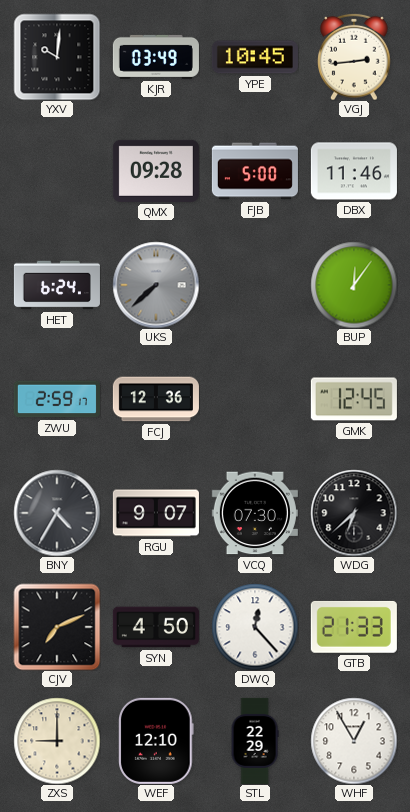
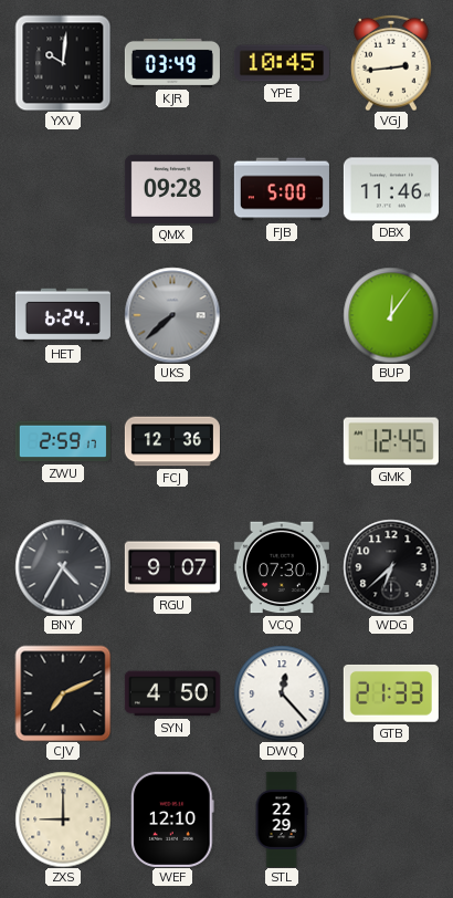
WHF: 12:55 -> none
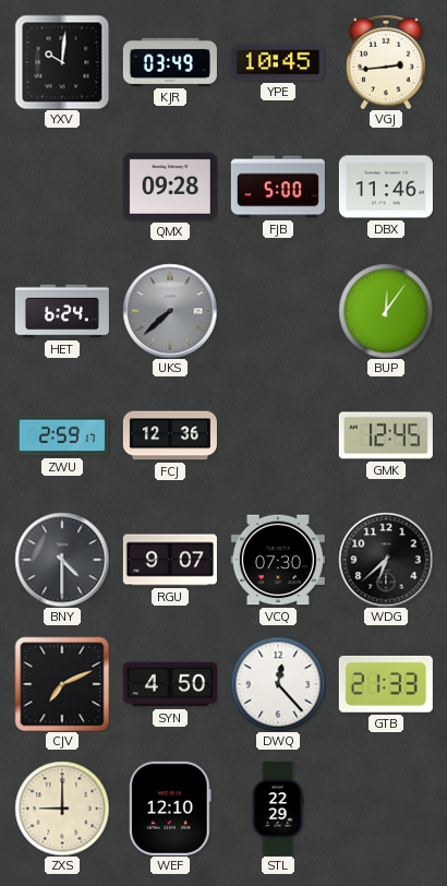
BNY: 4:35 -> 4:30
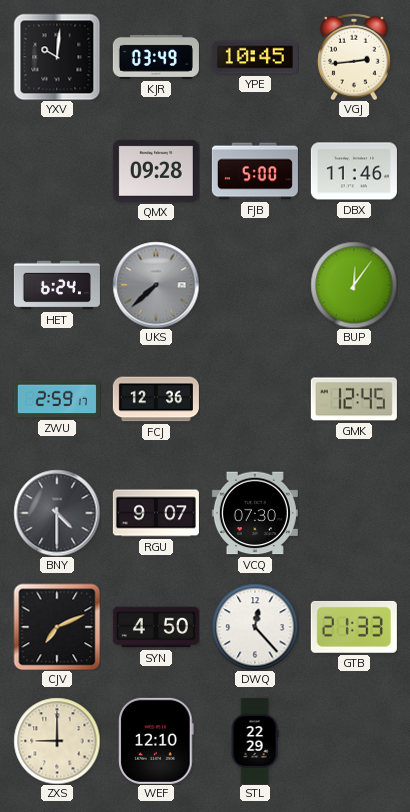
WDG: 6:38 -> none
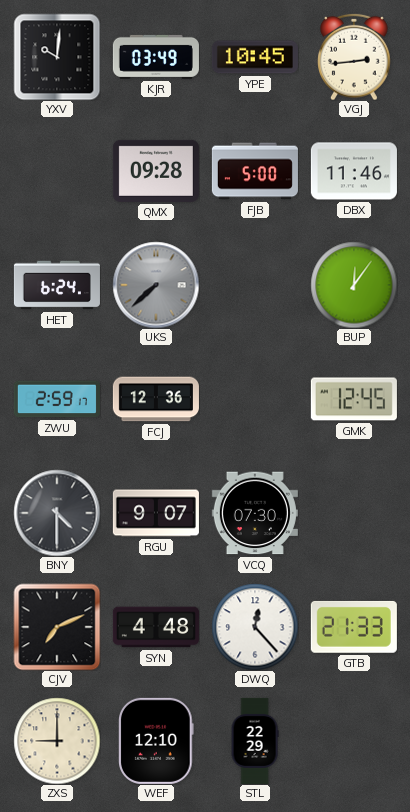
SYN: 4:50 -> 4:48
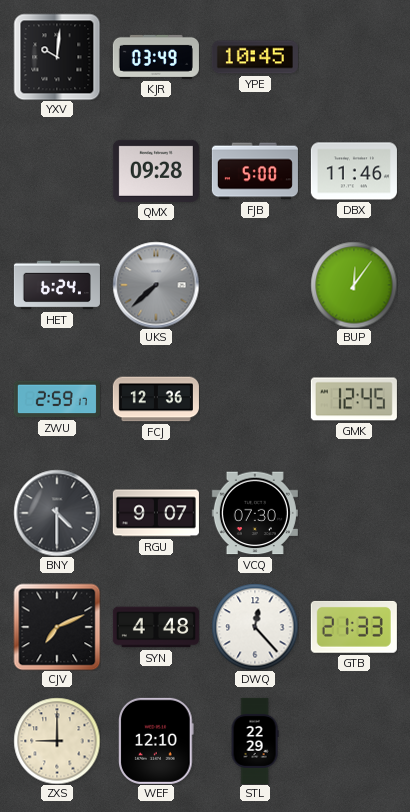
VGJ: 2:44 -> none
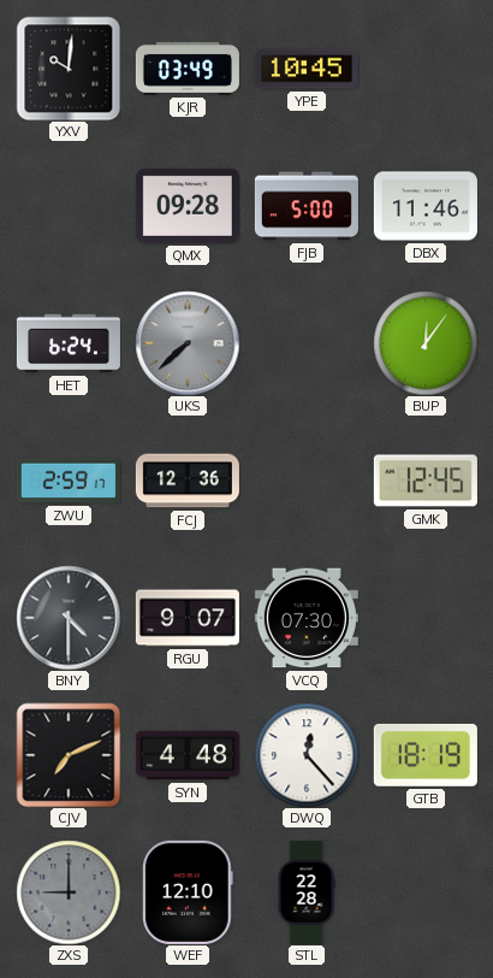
GTB: 21:33 -> 18:19
ZXS dial: cream -> grey
STL: 22:29 -> 22:28
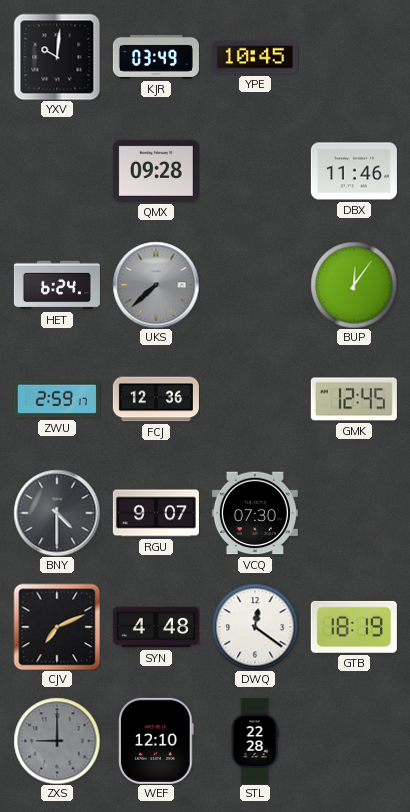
FJB: 5:00 -> none
DWQ: 12:23 -> 12:21
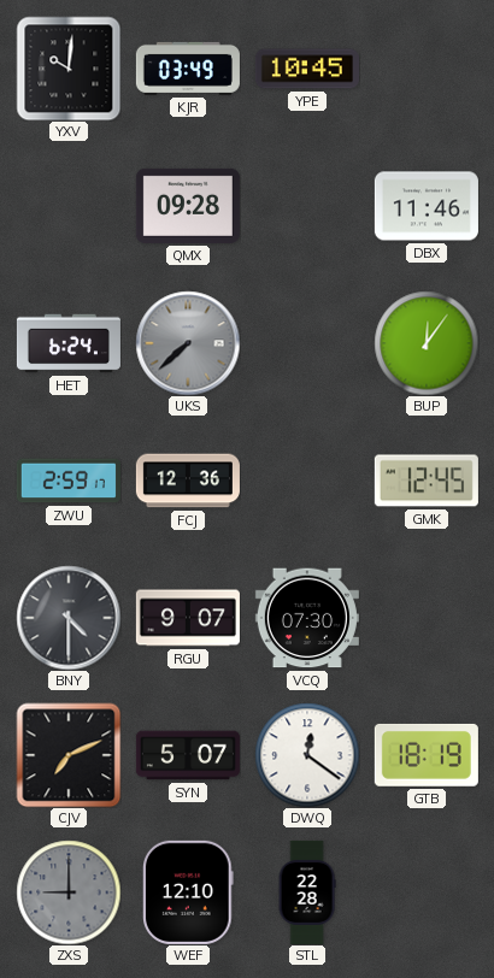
SYN: 4:48 -> 5:07
